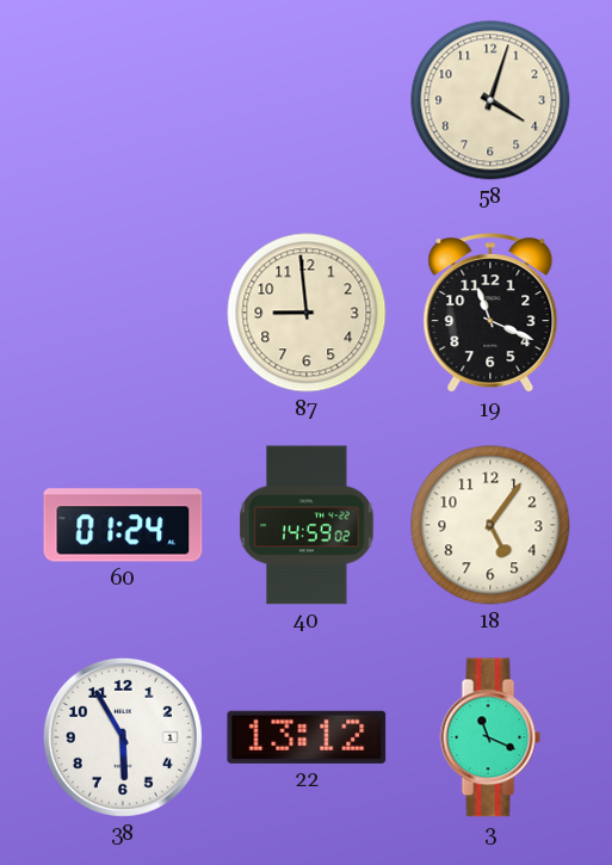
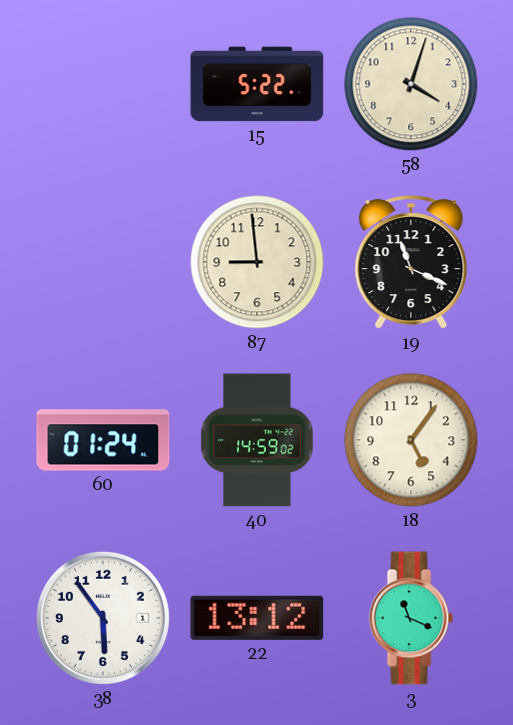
15: none -> 5:22
38: 5:55 -> 5:54
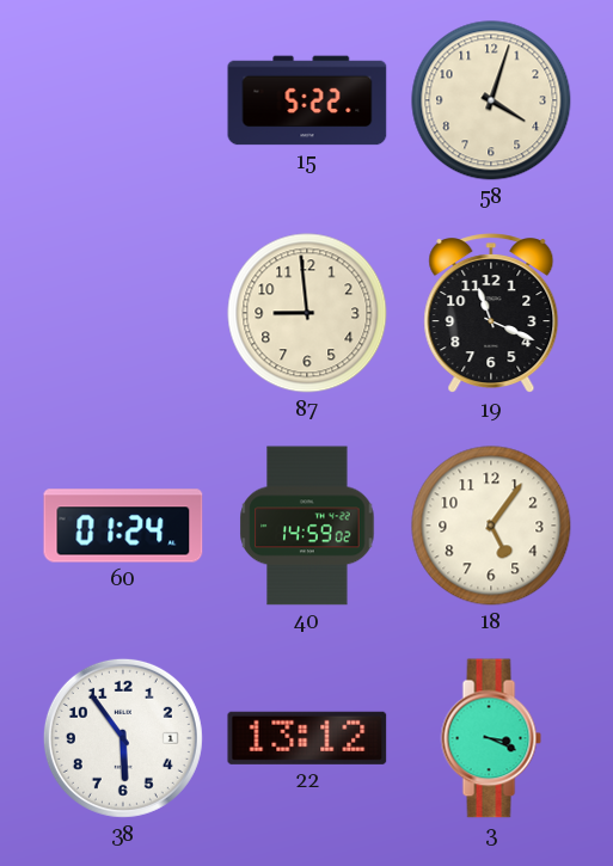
3: 11:19 -> 3:19
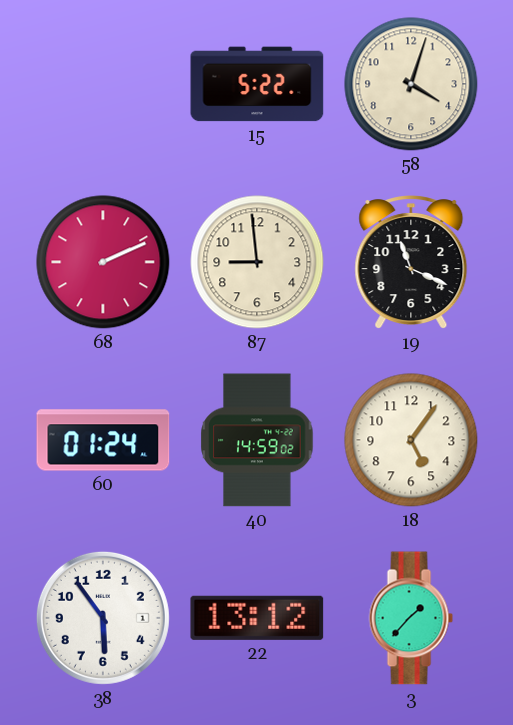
68: none -> 2:11
3: 3:19 -> 1:37
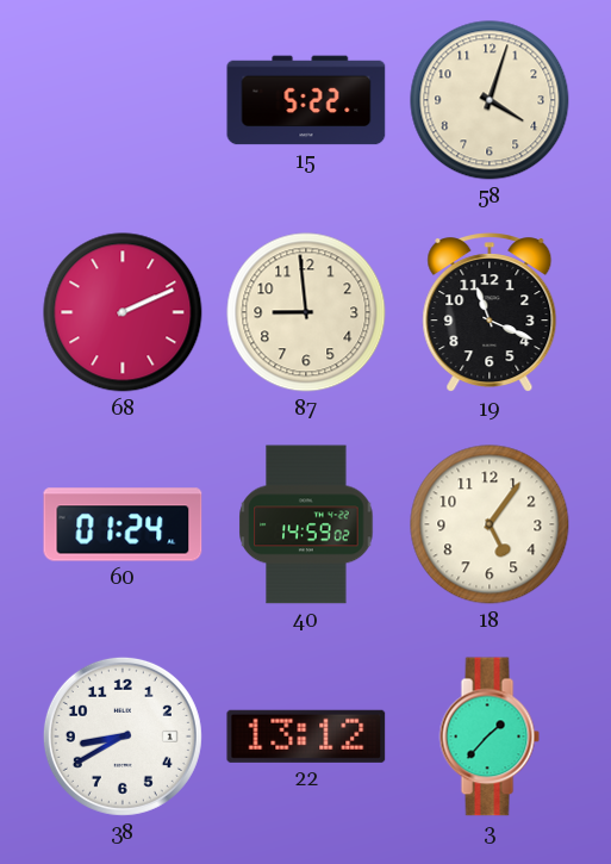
38: 5:54 -> 8:40
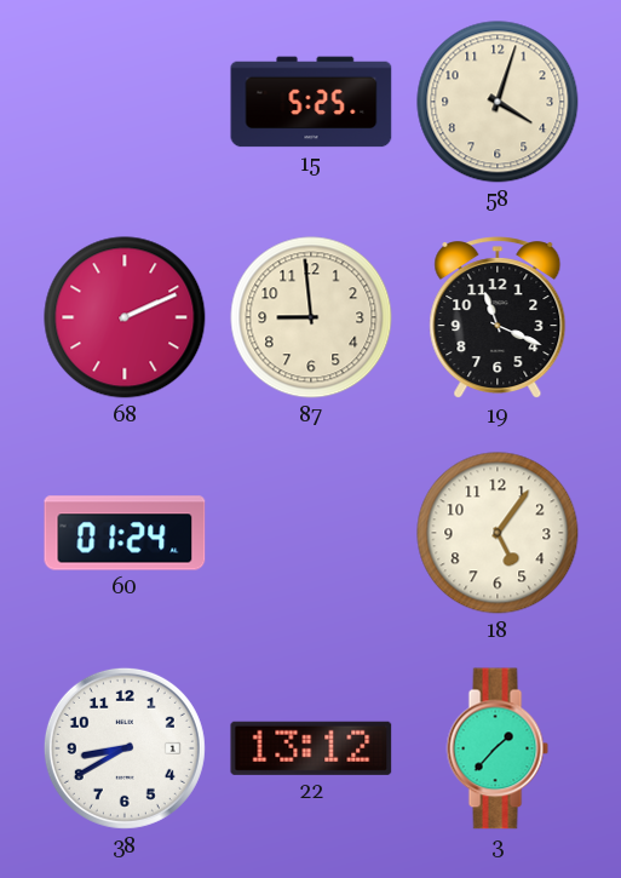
15: 5:22 -> 5:25
40: 14:59 -> none
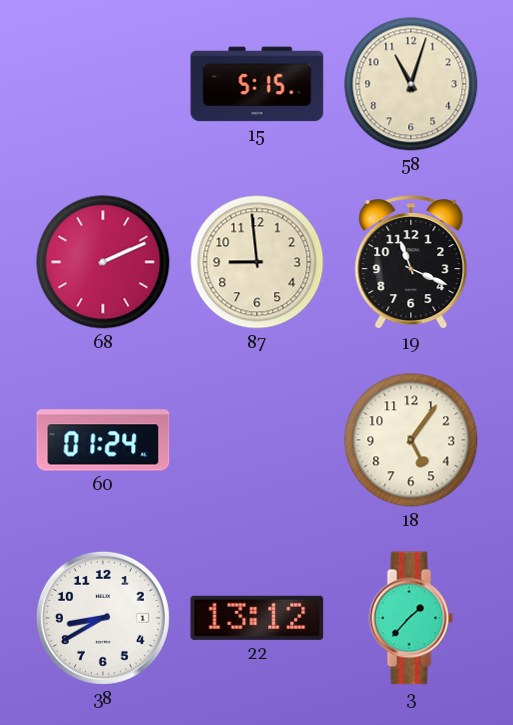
15: 5:25 -> 5:15
58: 4:03 -> 11:03
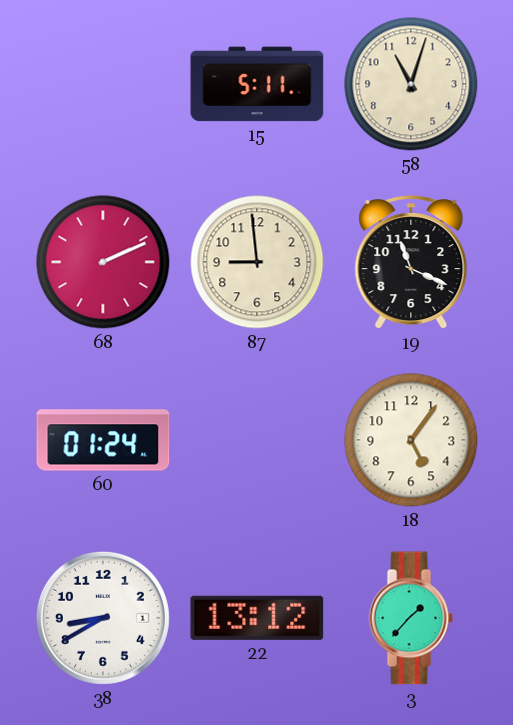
15: 5:15 -> 5:11
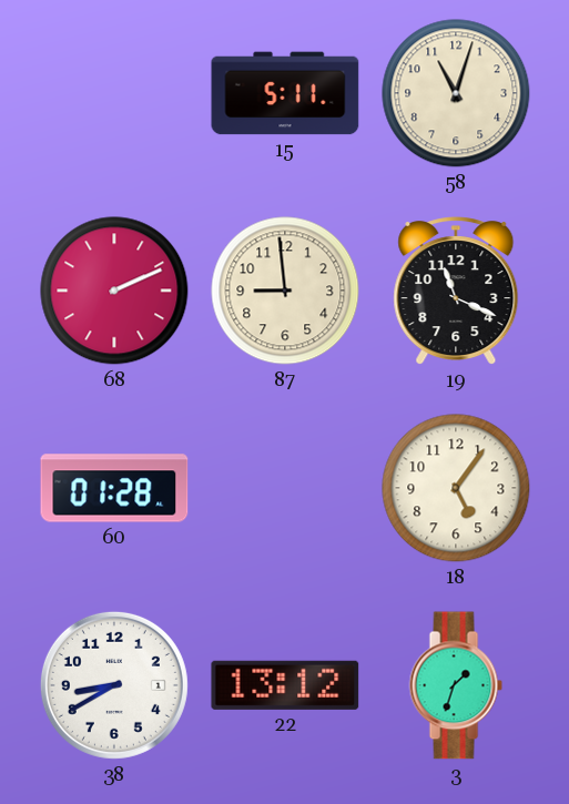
60: 01:24 -> 01:28
3: 1:37 -> 1:33
